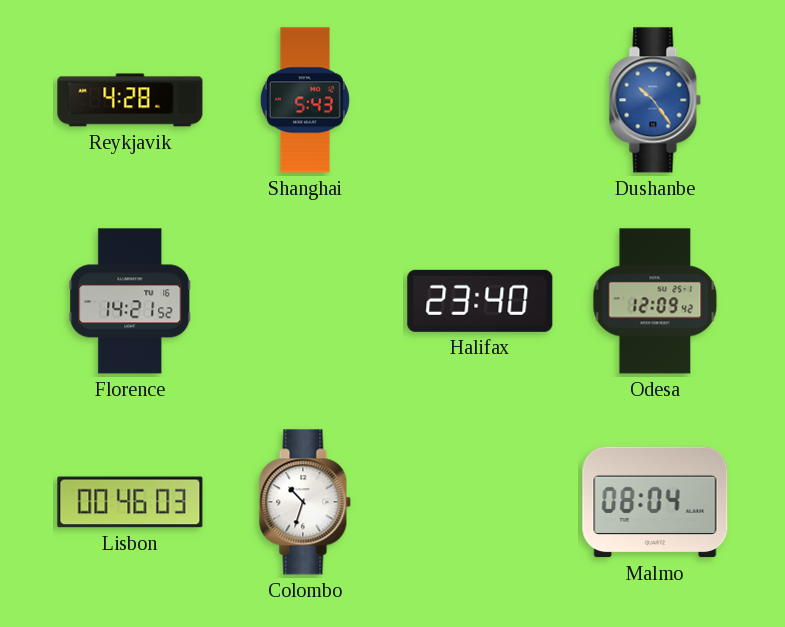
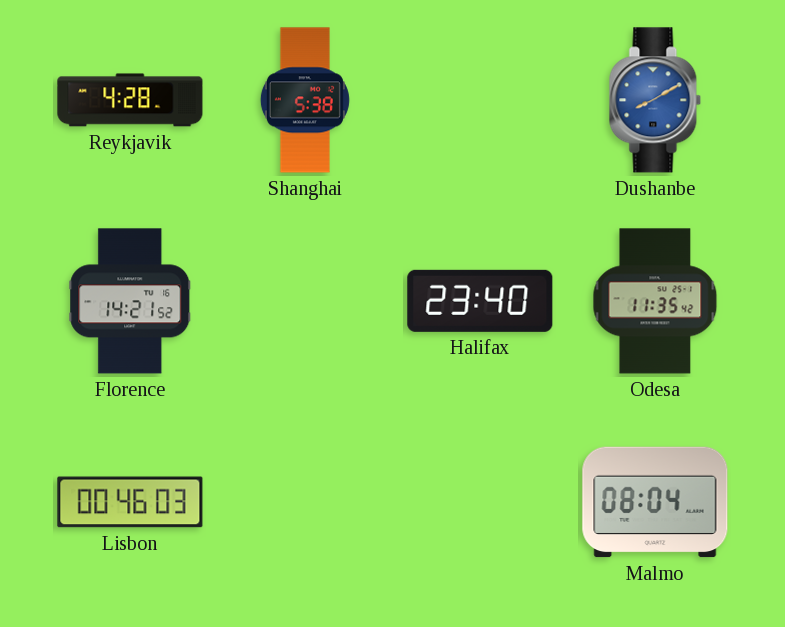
Shanghai: 5:43 -> 5:38
Dushanbe: 10:24 -> 8:10
Odesa: 12:09 -> 11:35
Colombo: 10:33 -> none
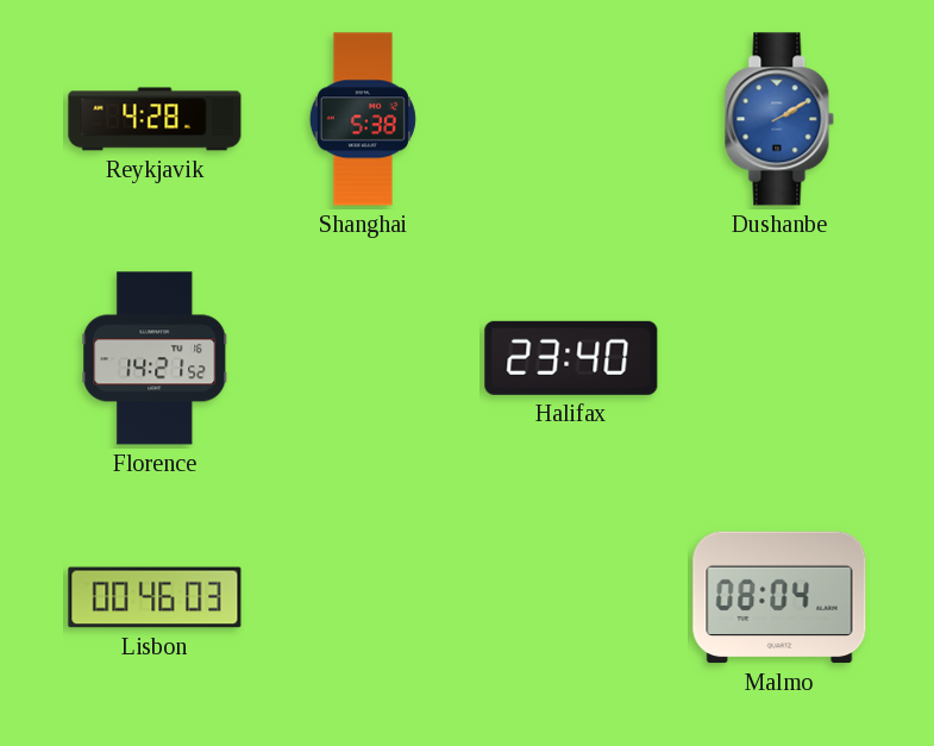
Dushanbe: 8:10 -> 2:10
Odesa: 11:35 -> none
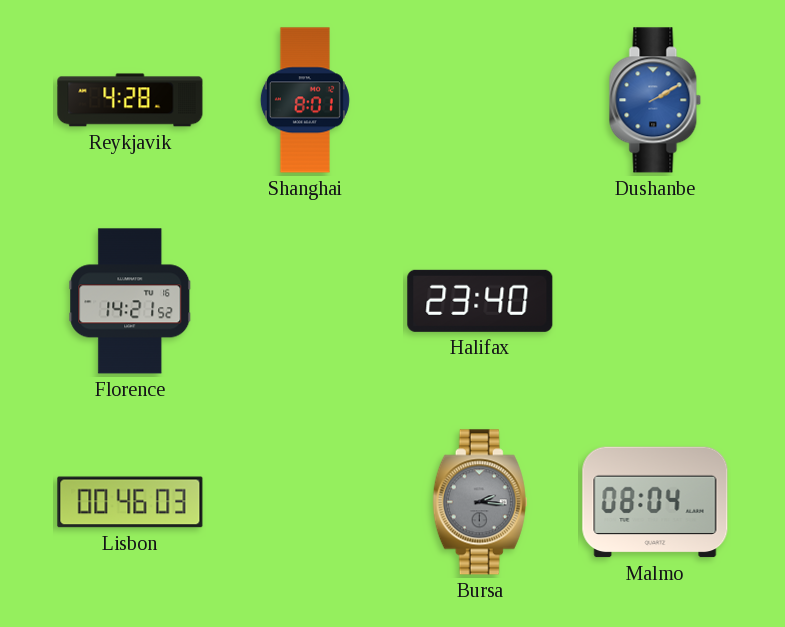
Shanghai: 5:38 -> 8:01
Bursa: none -> 2:16
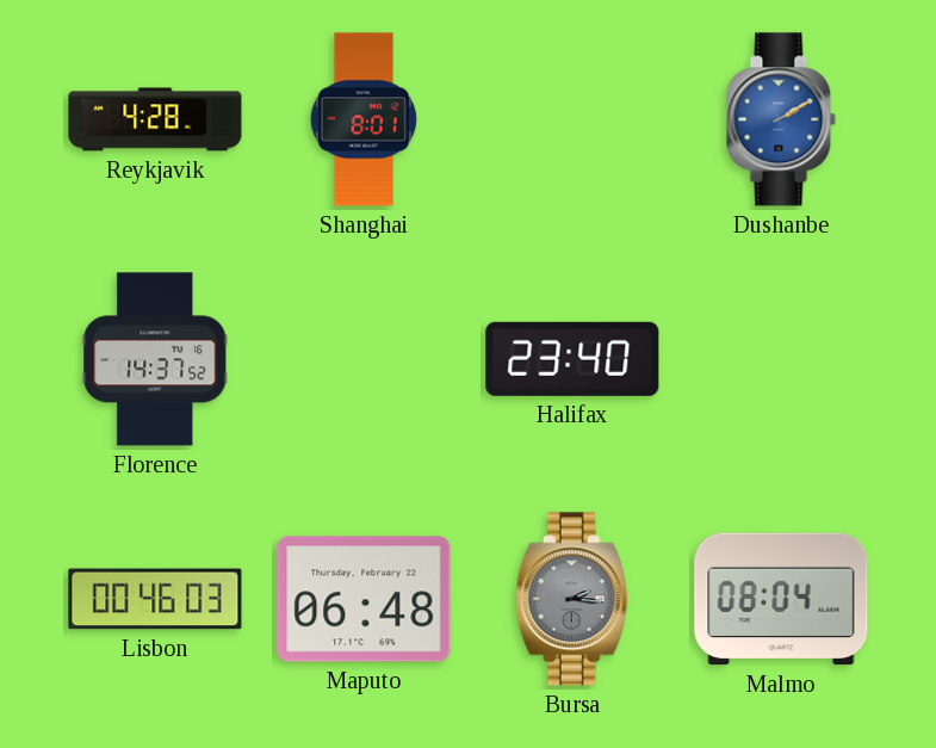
Florence: 14:21 -> 14:37
Maputo: none -> 06:48
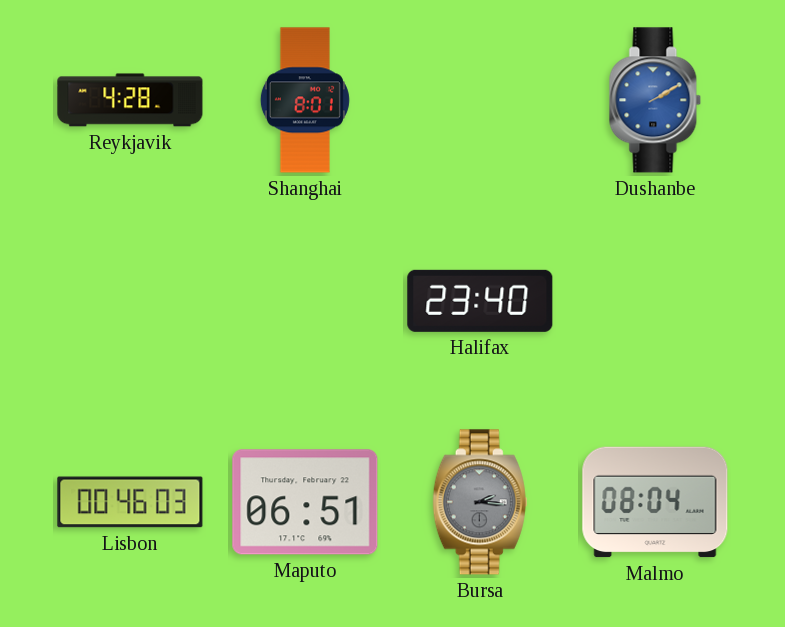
Florence: 14:37 -> none
Maputo: 06:48 -> 06:51
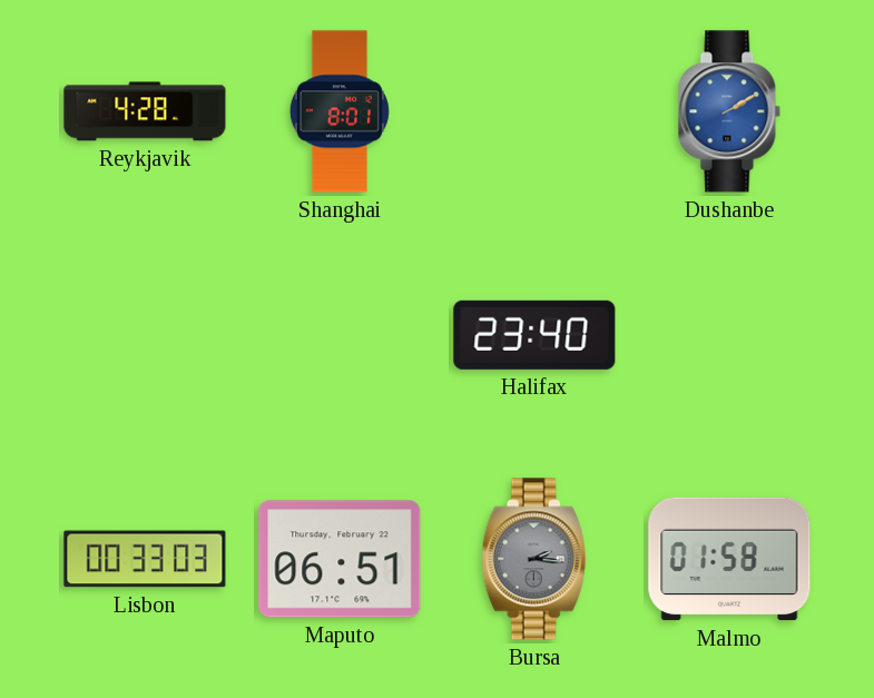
Lisbon: 00:46 -> 00:33
Malmo: 08:04 -> 01:58
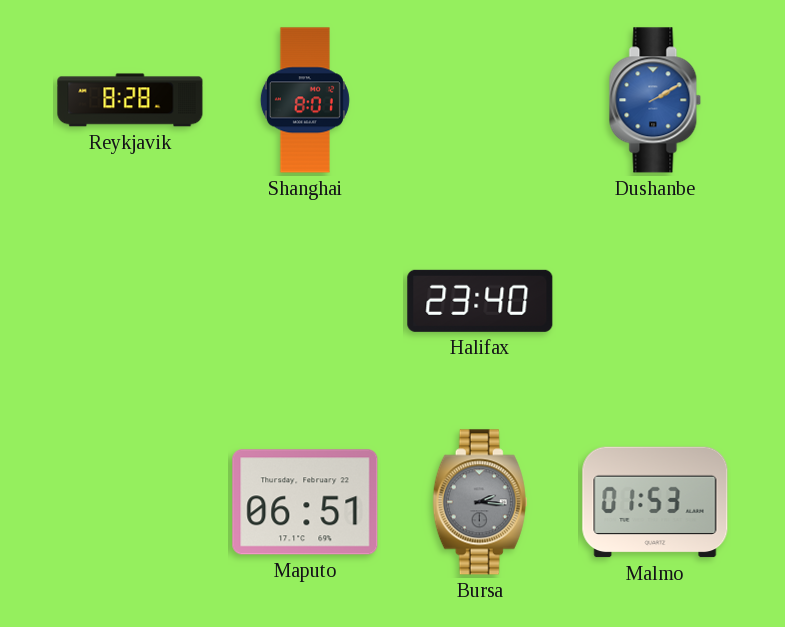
Reykjavik: 4:28 -> 8:28
Lisbon: 00:33 -> none
Malmo: 01:58 -> 01:53
